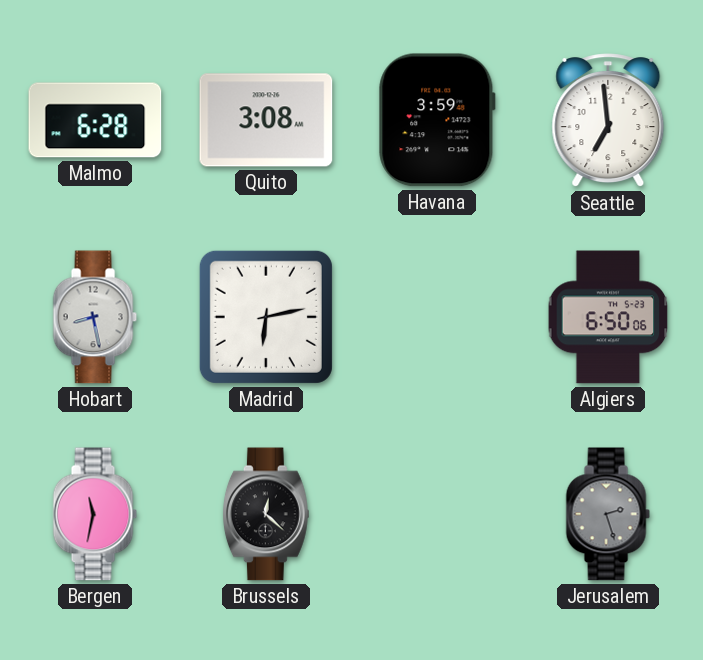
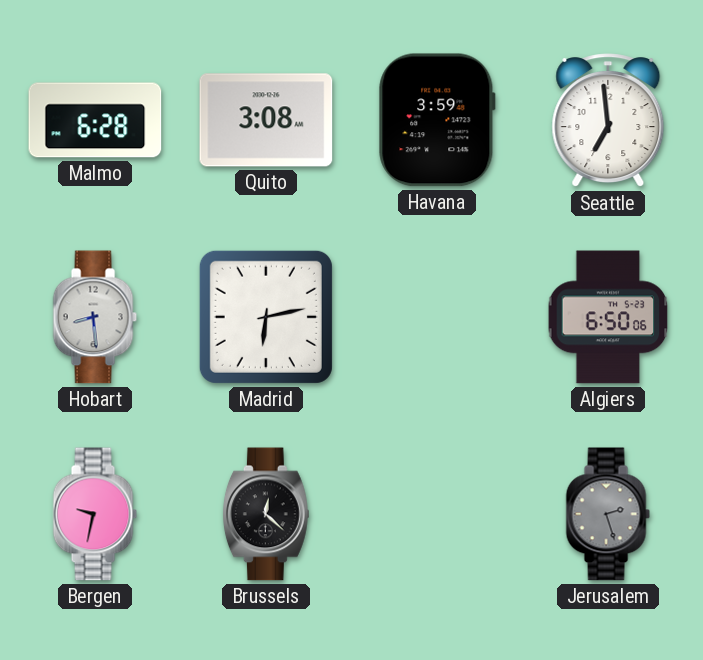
Hobart: 8:28 -> 8:29
Bergen: 11:32 -> 9:32
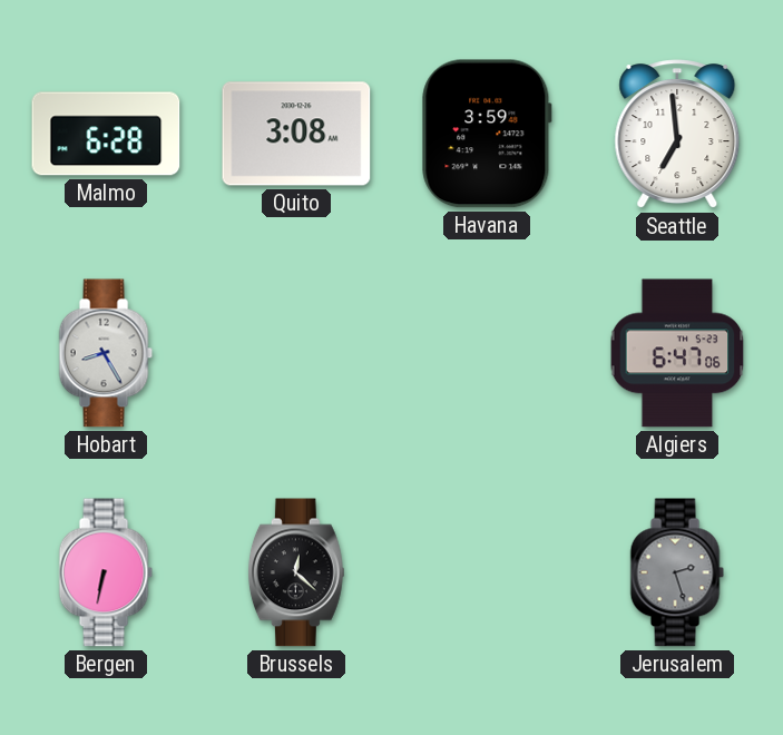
Hobart: 8:29 -> 8:25
Madrid: 6:13 -> none
Algiers: 6:50 -> 6:47
Bergen: 9:32 -> 6:32
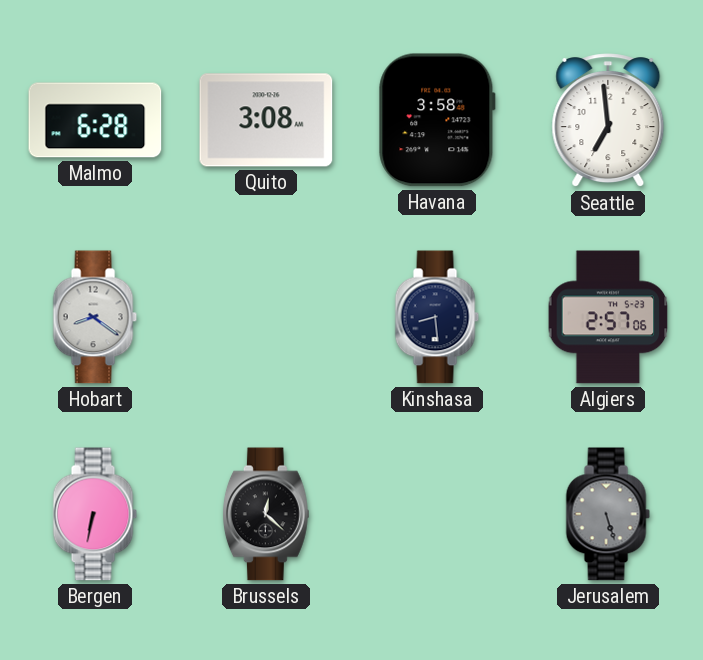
Havana: 3:59 -> 3:58
Hobart: 8:25 -> 8:21
Kinshasa: none -> 8:29
Algiers: 6:47 -> 2:57
Jerusalem: 2:27 -> 5:27
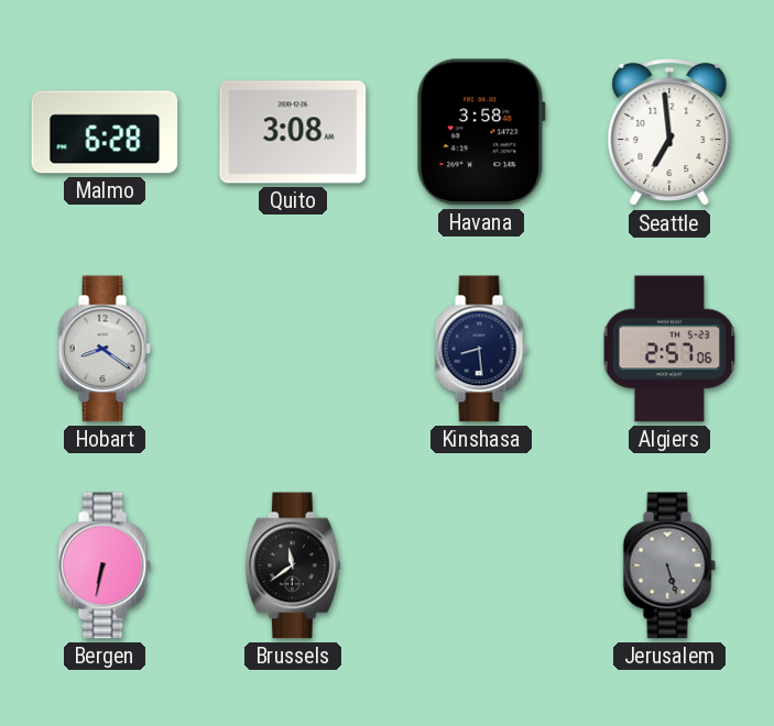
Brussels: 12:22 -> 11:39
